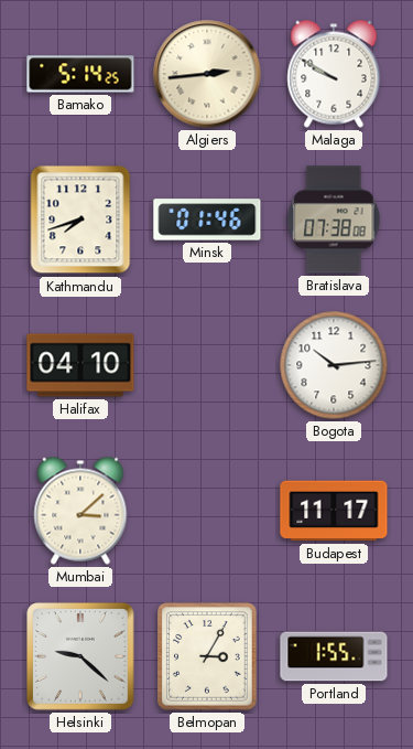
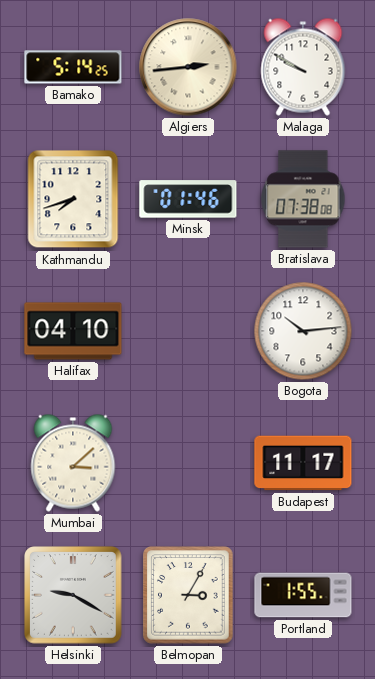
Helsinki: 9:22 -> 9:20
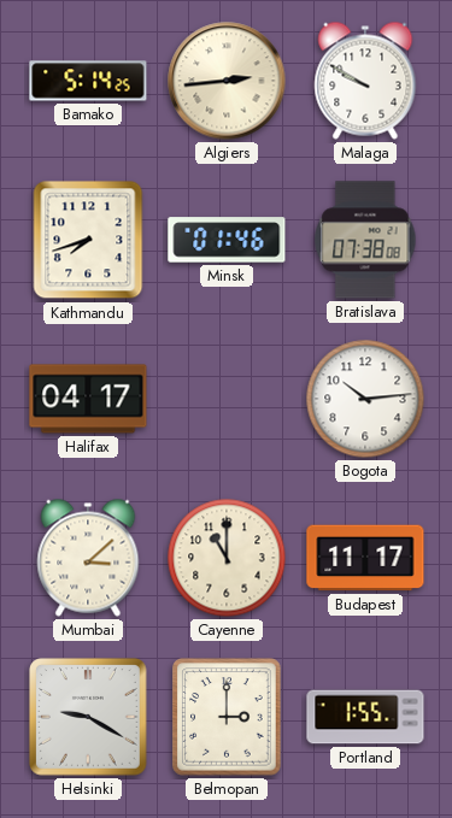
Halifax: 04:10 -> 04:17
Cayenne: none -> 11:00
Belmopan: 3:05 -> 3:00
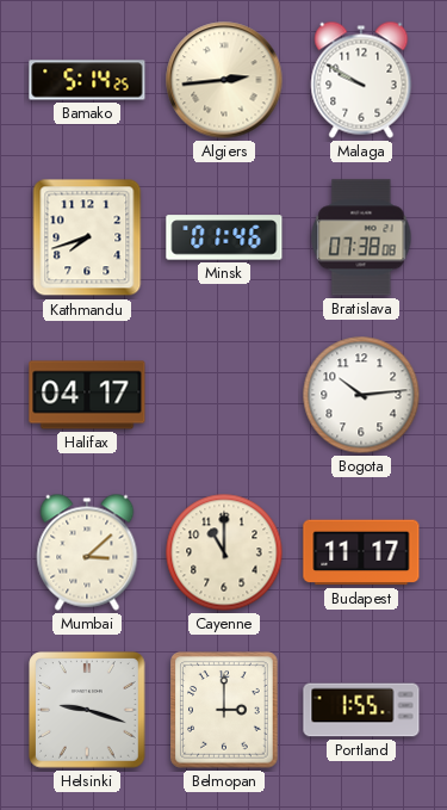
Helsinki: 9:20 -> 9:18
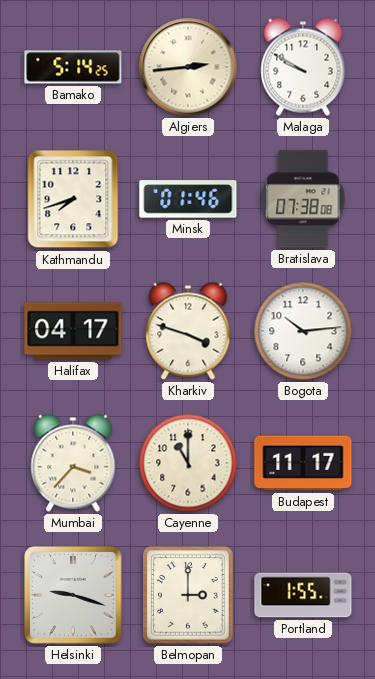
Kharkiv: none -> 3:48
Mumbai: 3:08 -> 3:37
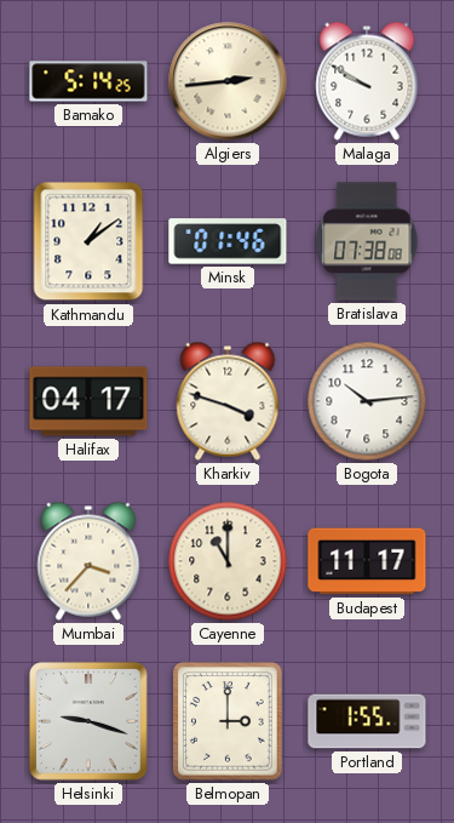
Kathmandu: 7:42 -> 1:09
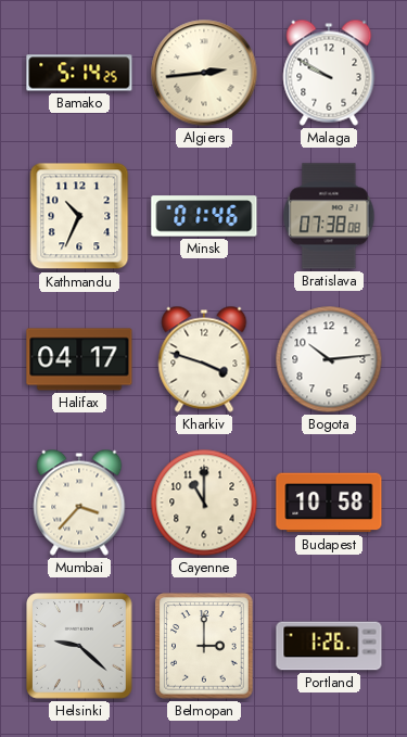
Kathmandu: 1:09 -> 10:34
Budapest: 11:17 -> 10:58
Helsinki: 9:18 -> 9:22
Portland: 1:55 -> 1:26
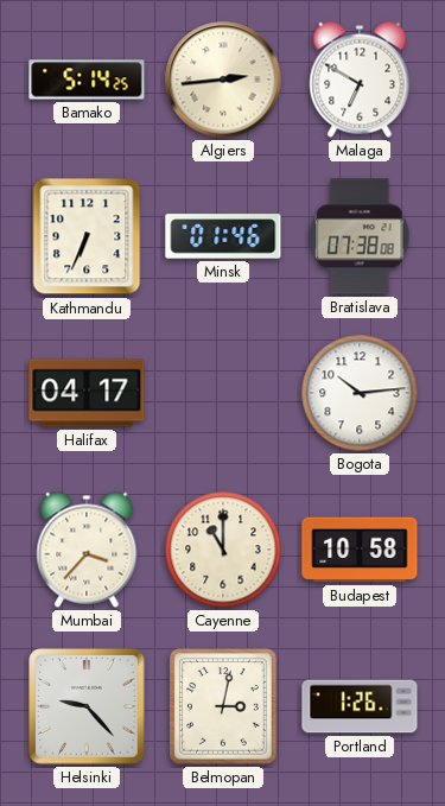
Malaga: 9:50 -> 6:50
Kathmandu: 10:34 -> 6:34
Kharkiv: 3:48 -> none
Helsinki: 9:22 -> 9:23
Belmopan: 3:00 -> 3:02
